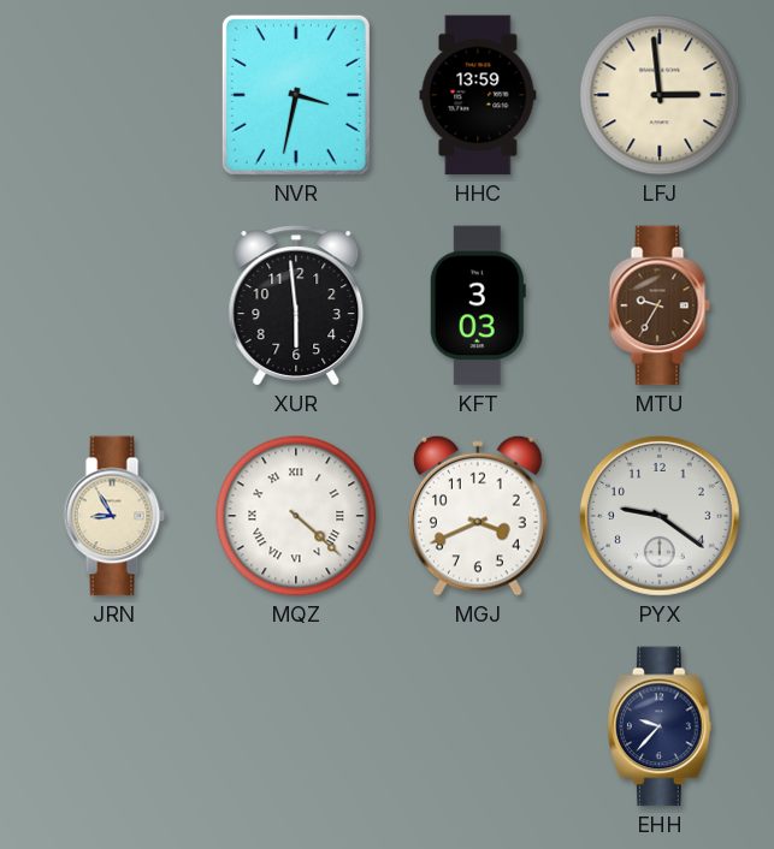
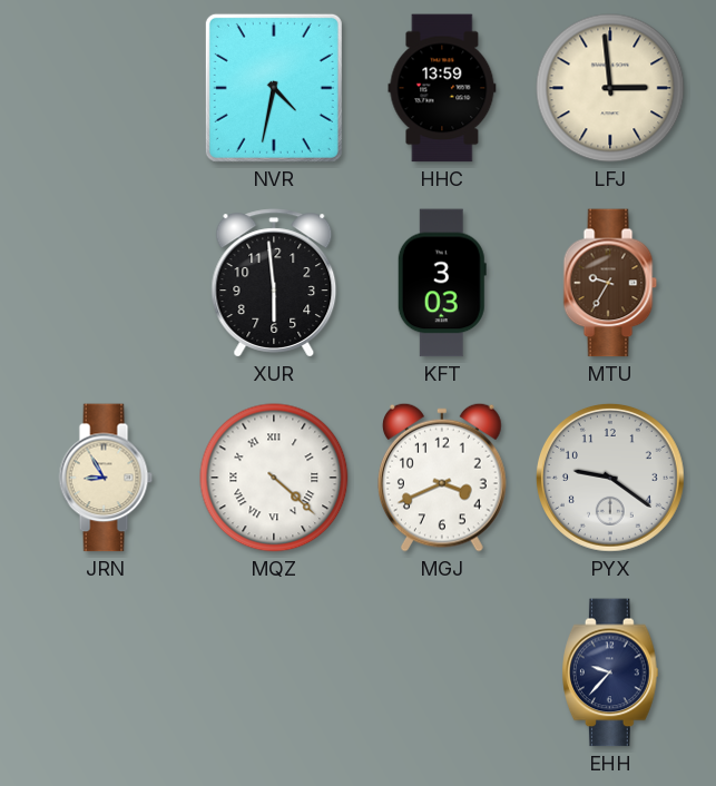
NVR: 3:32 -> 4:32
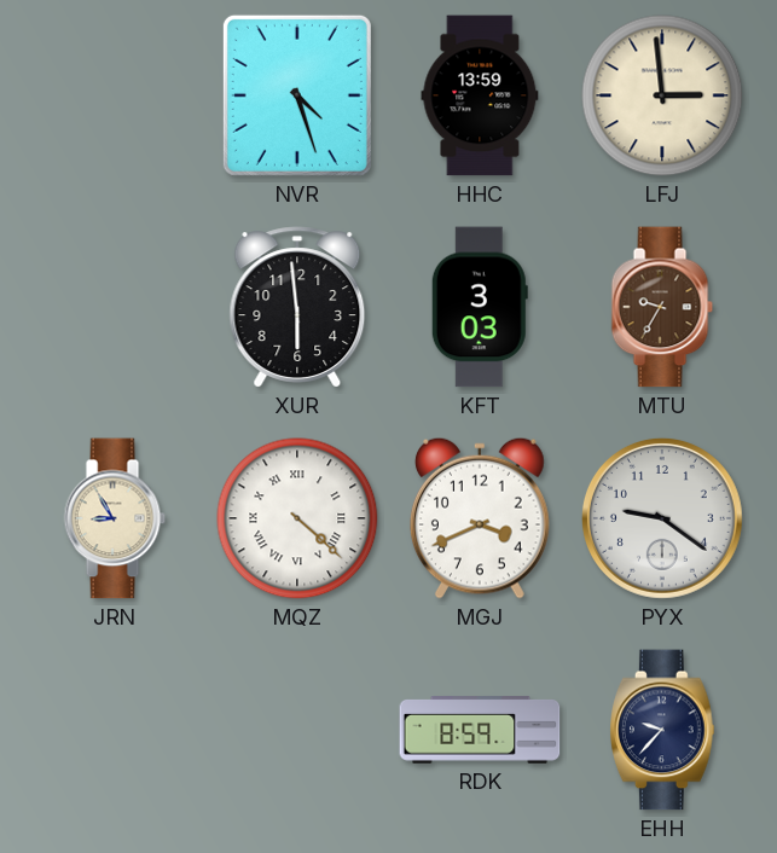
NVR: 4:32 -> 4:27
RDK: none -> 8:59
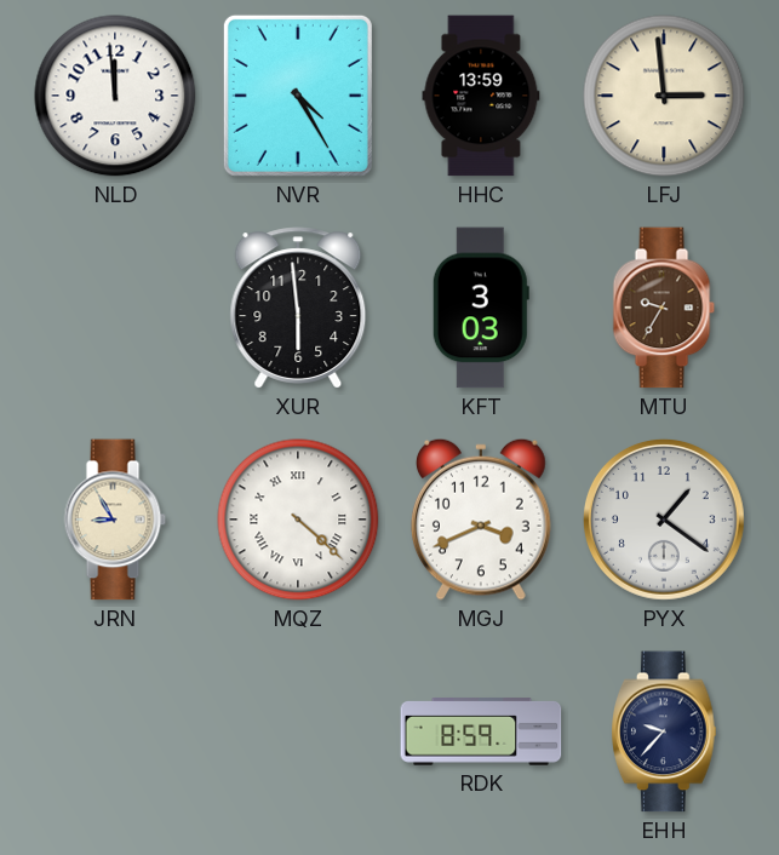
NLD: none -> 11:59
NVR: 4:27 -> 4:25
PYX: 9:21 -> 1:21
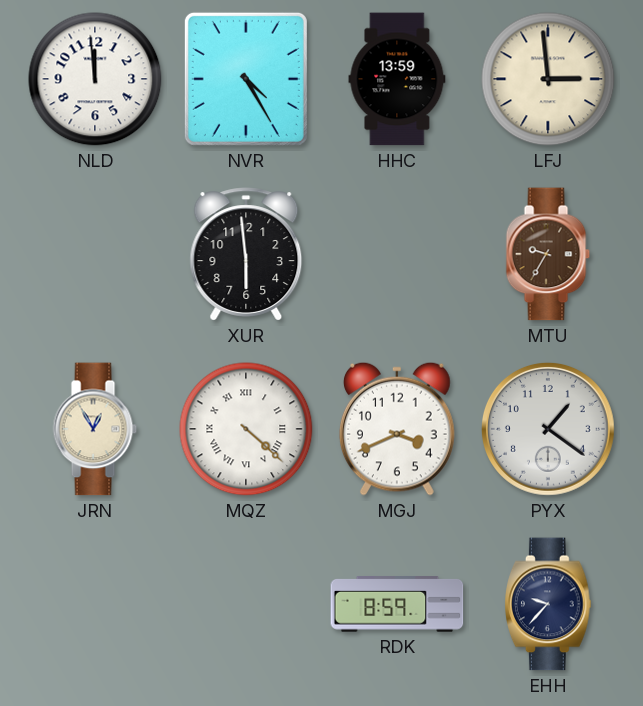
KFT: 3:03 -> none
JRN: 8:55 -> 12:55
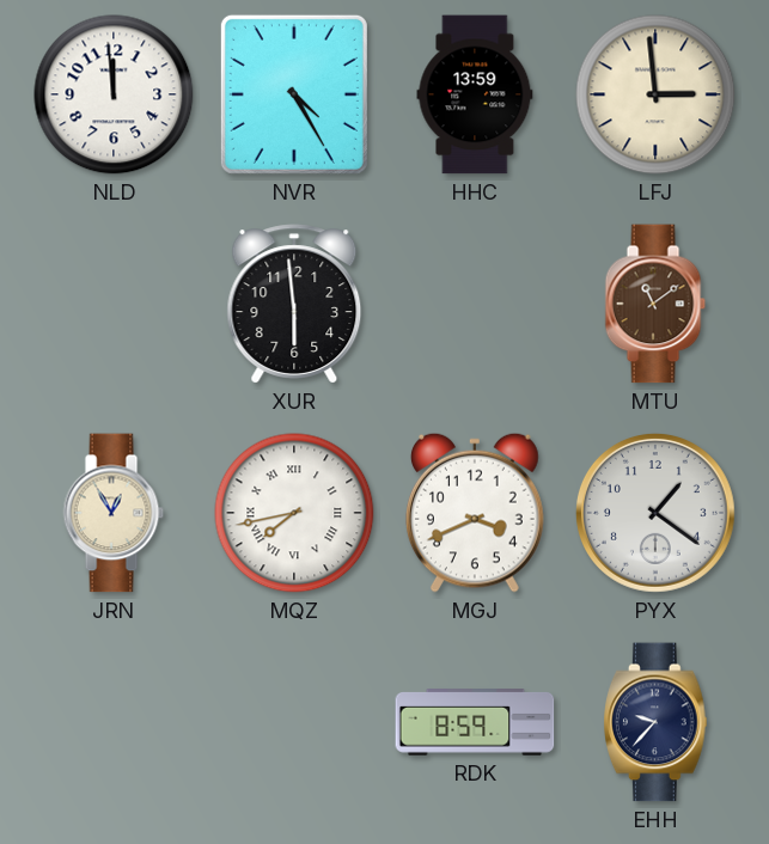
MTU: 9:35 -> 11:09
MQZ: 4:22 -> 7:43
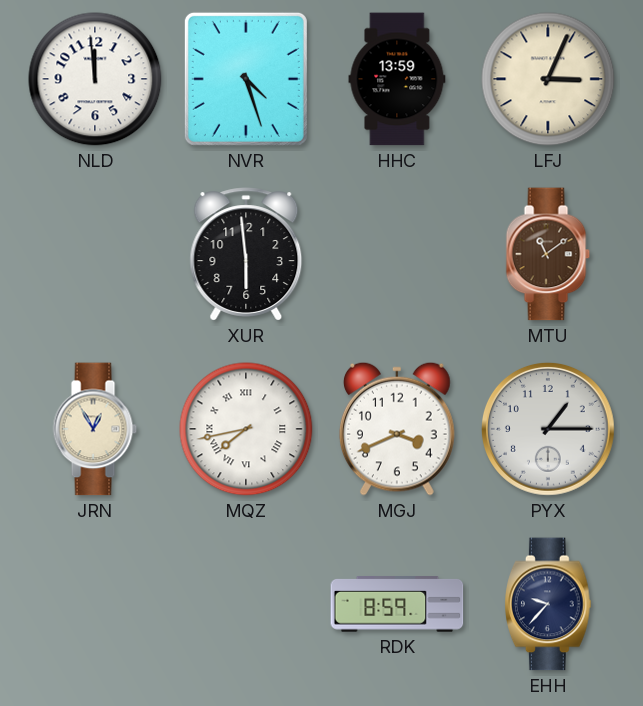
NVR: 4:25 -> 4:27
LFJ: 2:59 -> 3:04
PYX: 1:21 -> 1:15
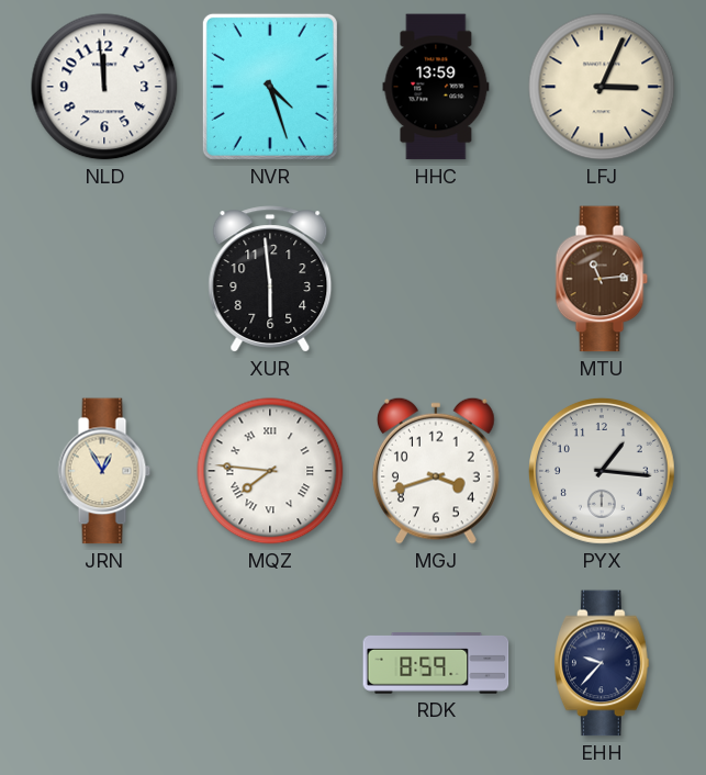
MTU: 11:09 -> 11:14
MQZ: 7:43 -> 7:46
MGJ: 3:41 -> 3:42
PYX: 1:15 -> 1:16
